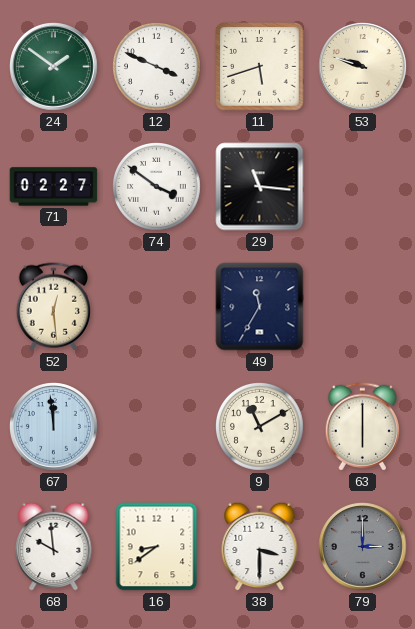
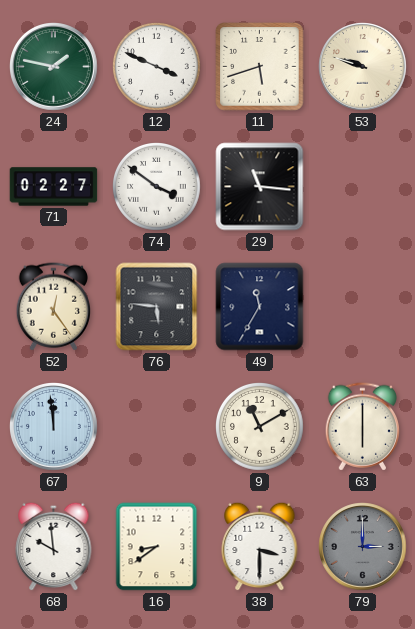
24: 1:51 -> 1:47
52: 12:29 -> 12:24
76: none -> 5:46
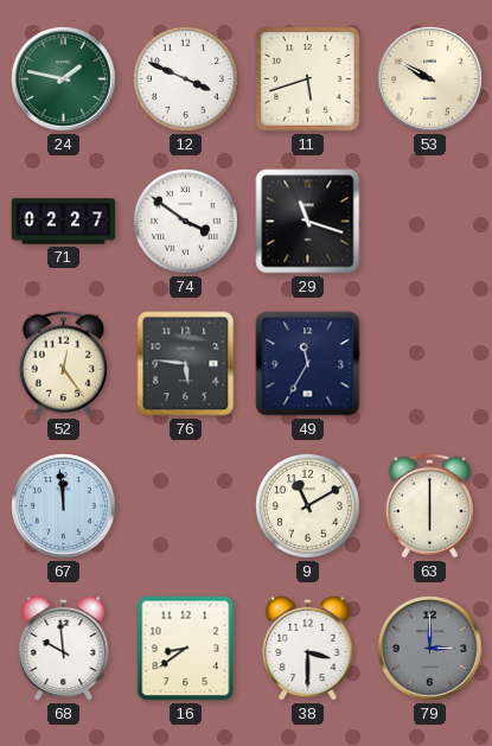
53: 9:48 -> 9:50
29: 11:16 -> 11:18
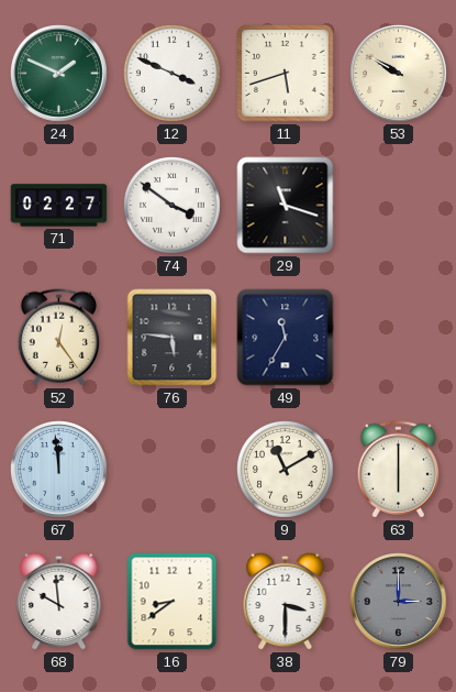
24: 1:47 -> 1:49
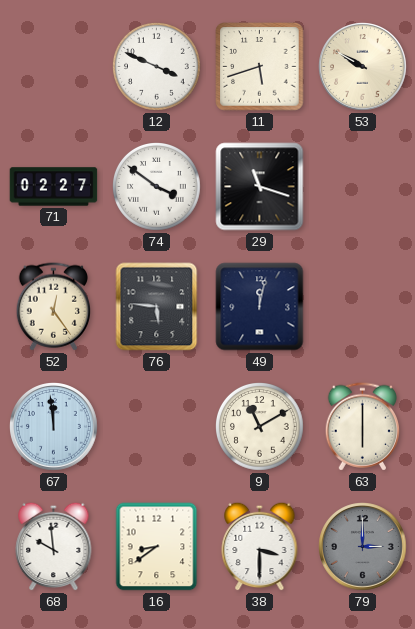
24: 1:49 -> none
49: 11:35 -> 12:02
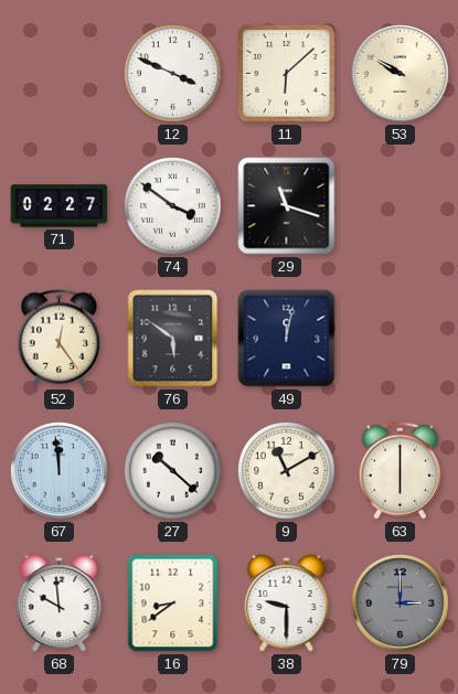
11: 5:42 -> 6:08
76: 5:46 -> 5:51
27: none -> 10:22
38: 3:30 -> 9:30
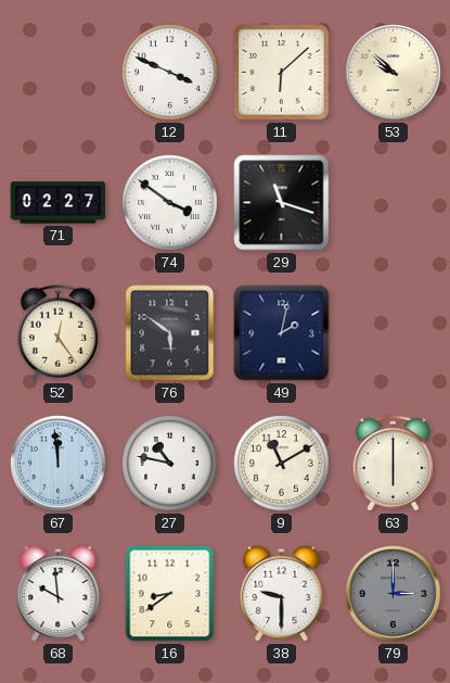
53: 9:50 -> 9:52
49: 12:02 -> 2:02
27: 10:22 -> 10:47
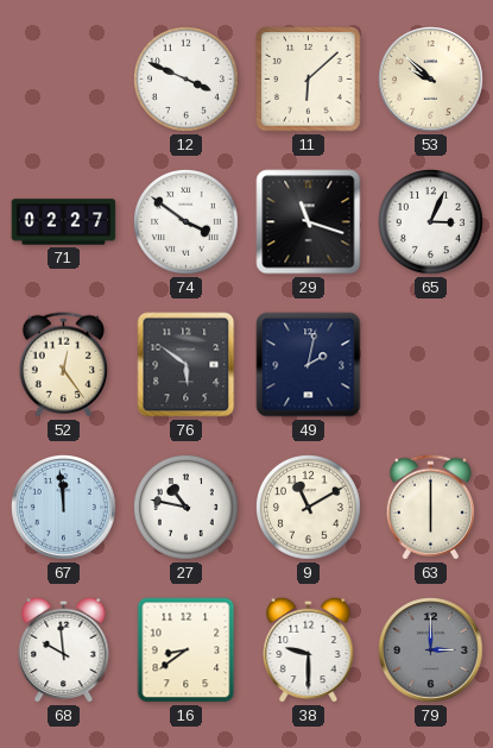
65: none -> 3:04
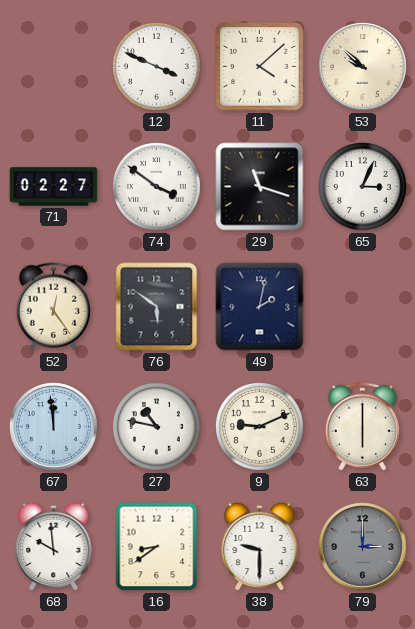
11: 6:08 -> 4:08
9: 11:10 -> 9:11
